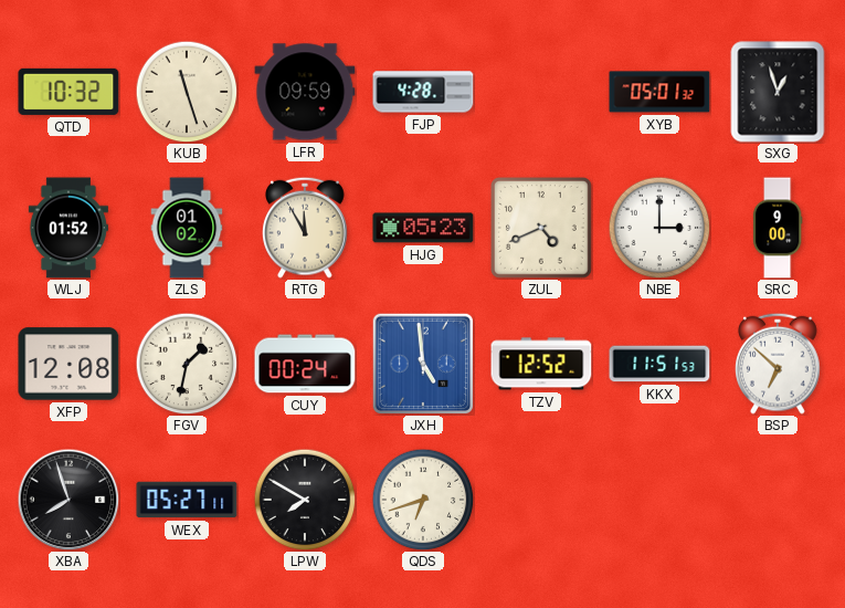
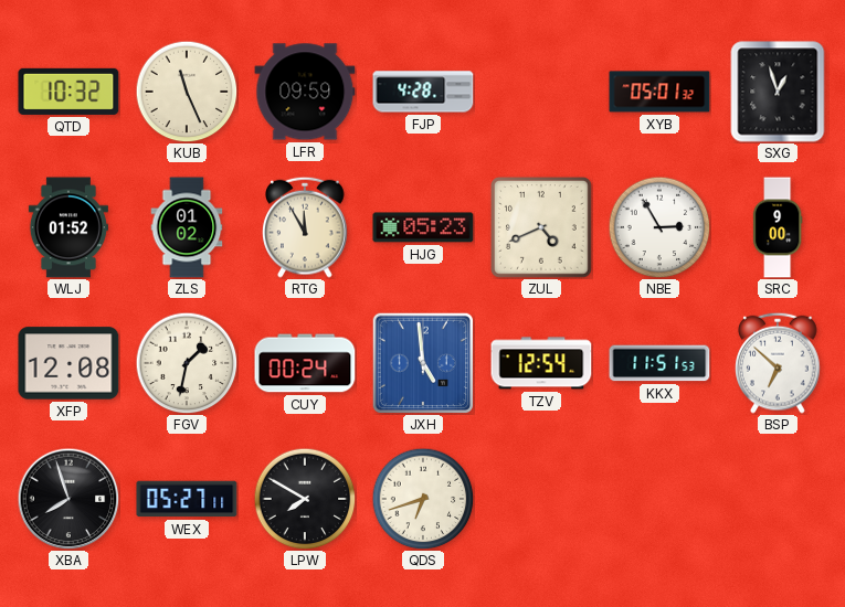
KUB: 11:27 -> 11:26
NBE: 3:00 -> 2:55
TZV: 12:52 -> 12:54
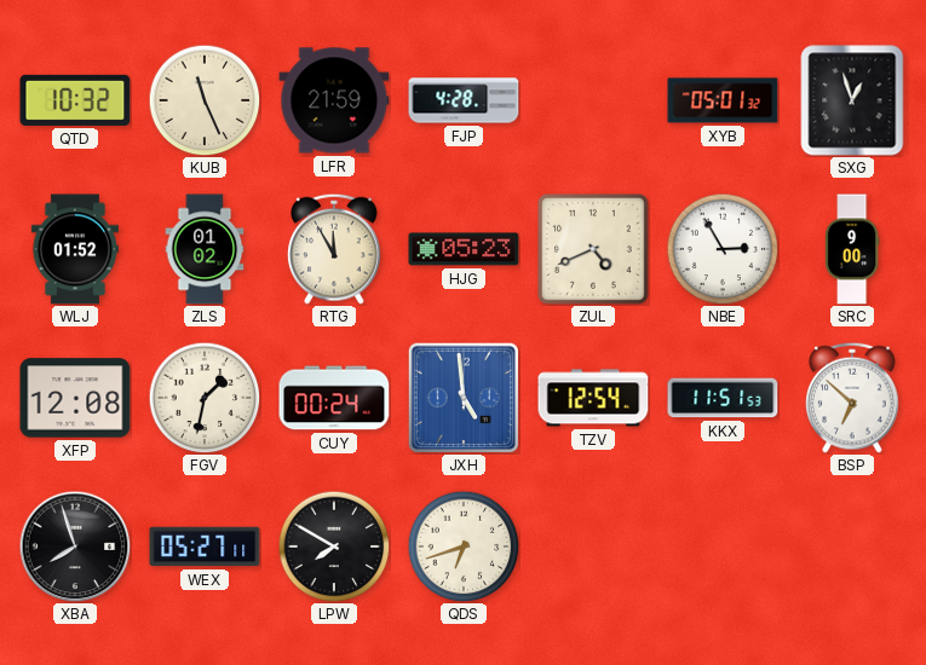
LFR: 09:59 -> 21:59
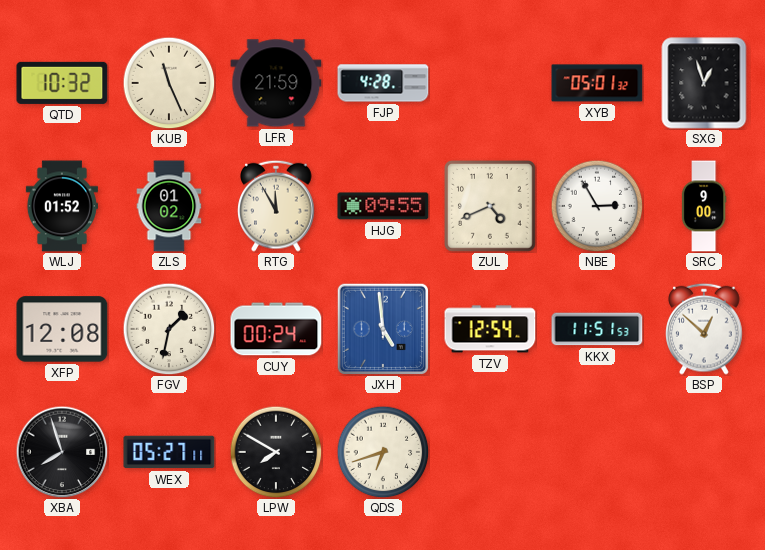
HJG: 05:23 -> 09:55
BSP: 6:52 -> 12:52
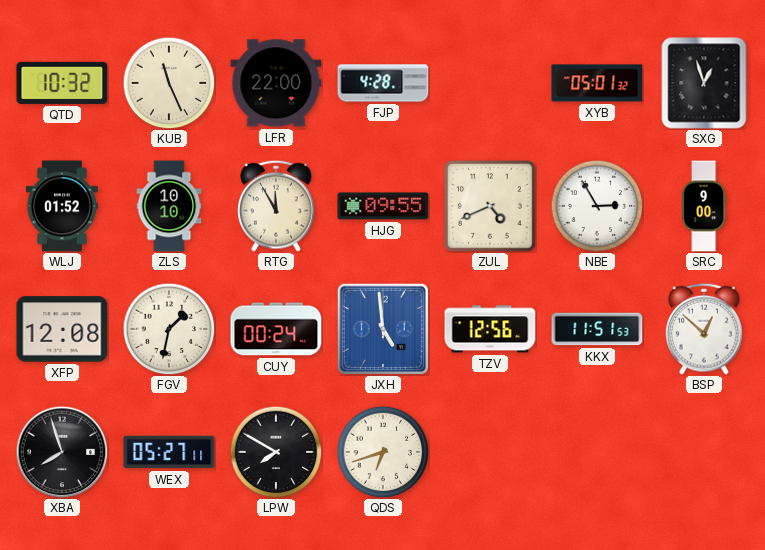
LFR: 21:59 -> 22:00
ZLS: 01:02 -> 10:10
TZV: 12:54 -> 12:56
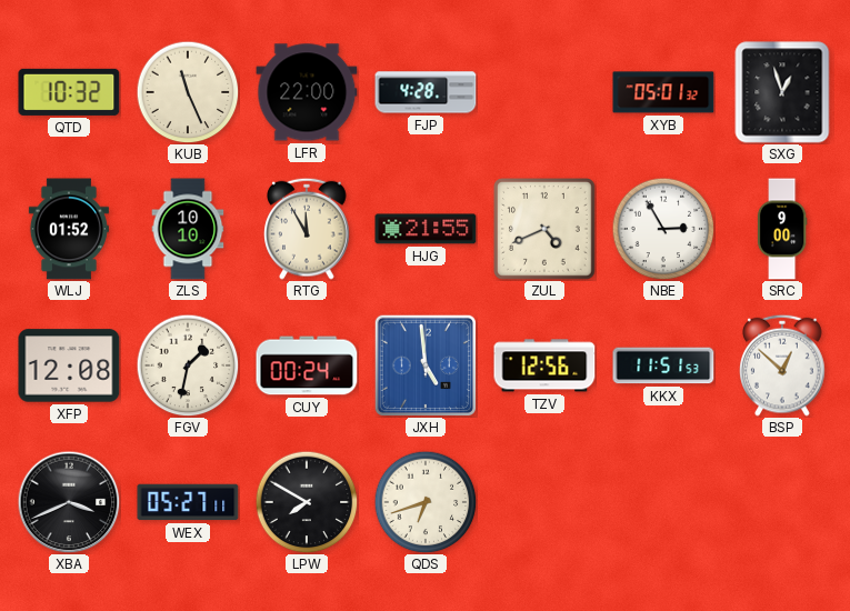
HJG: 09:55 -> 21:55
XBA: 7:57 -> 3:41
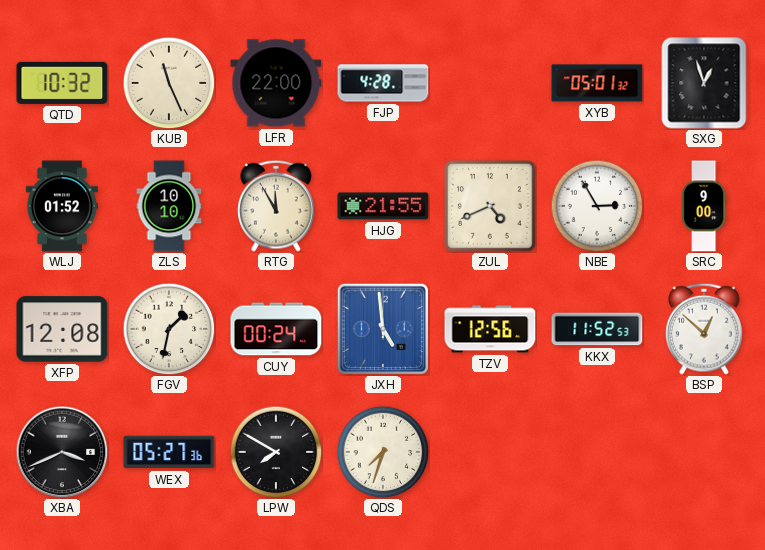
KKX: 11:51 -> 11:52
WEX: 05:27:11 -> 05:27:36
QDS: 6:42 -> 7:33
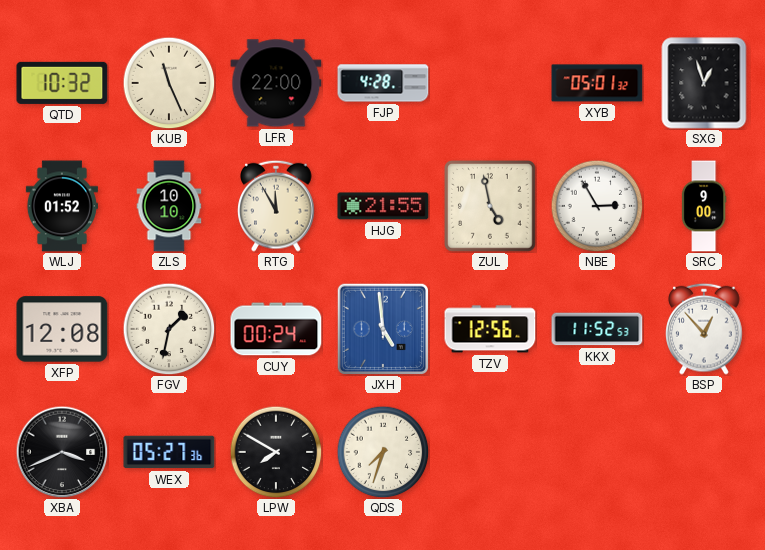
ZUL: 4:41 -> 4:58
BSP: 12:52 -> 12:53
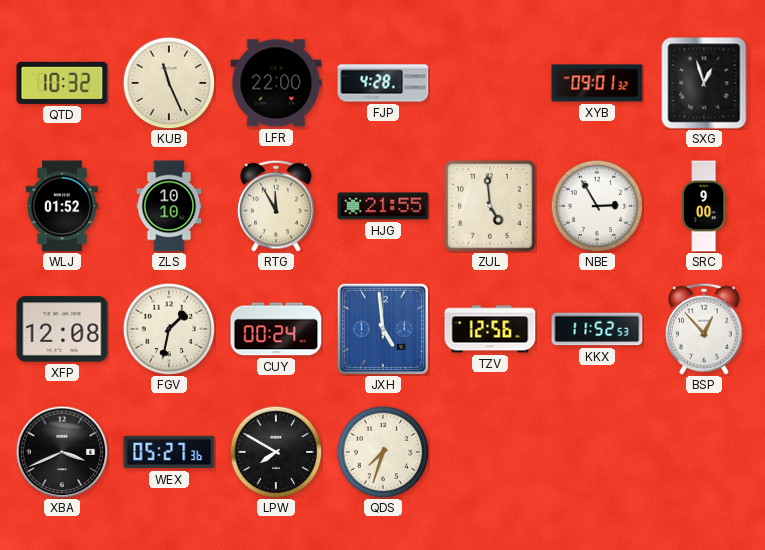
XYB: 05:01 -> 09:01
ZUL: 4:58 -> 4:59
